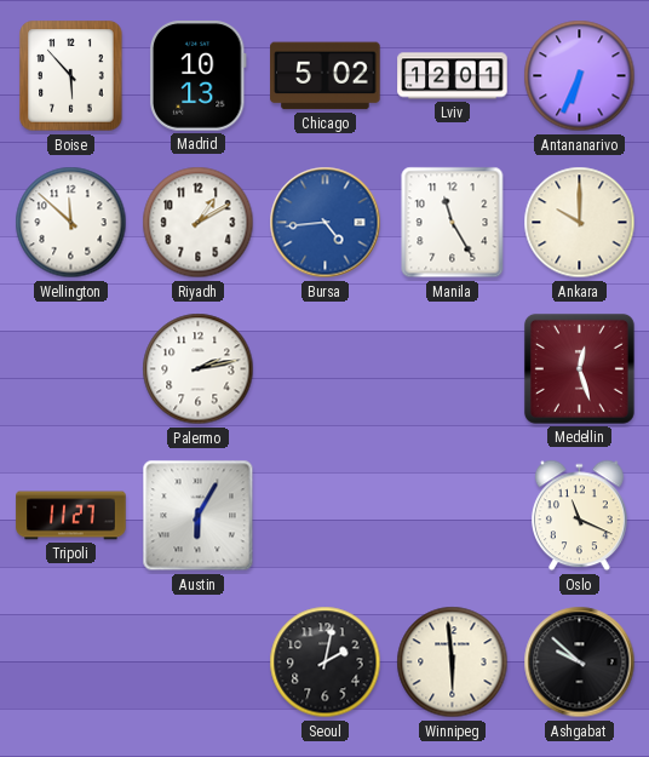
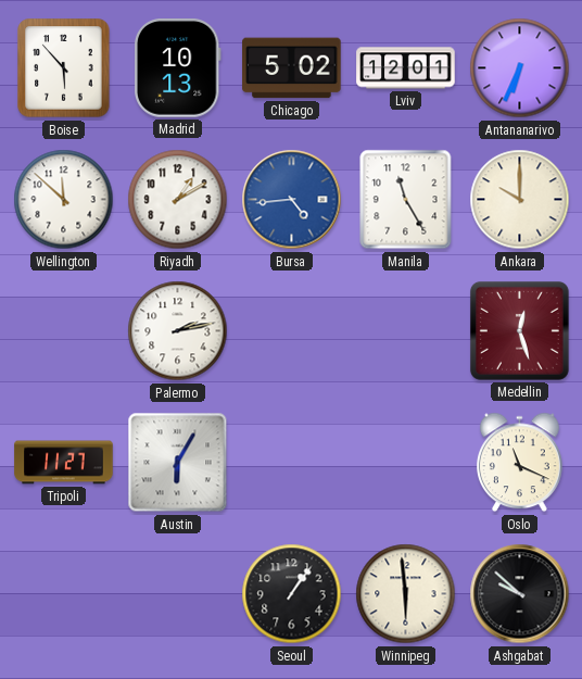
Seoul: 2:02 -> 1:06
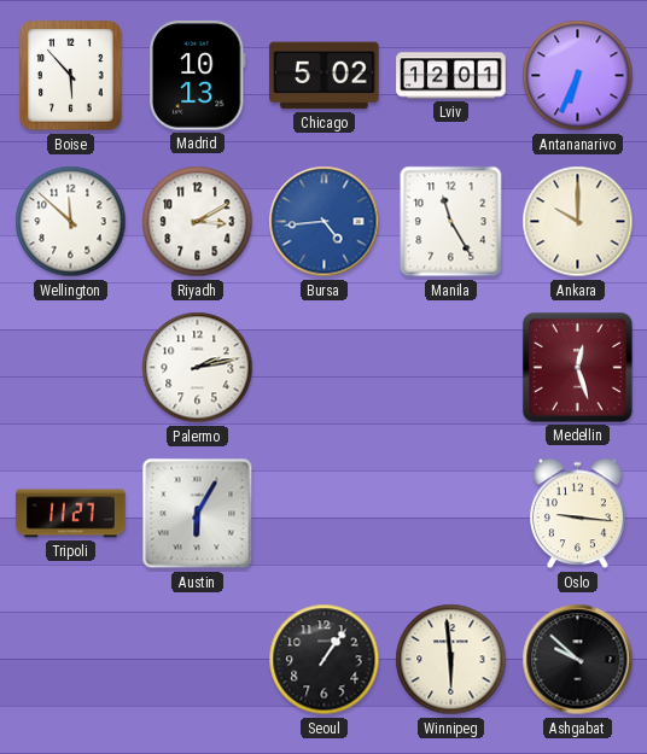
Riyadh: 1:10 -> 3:10
Oslo: 11:19 -> 9:16
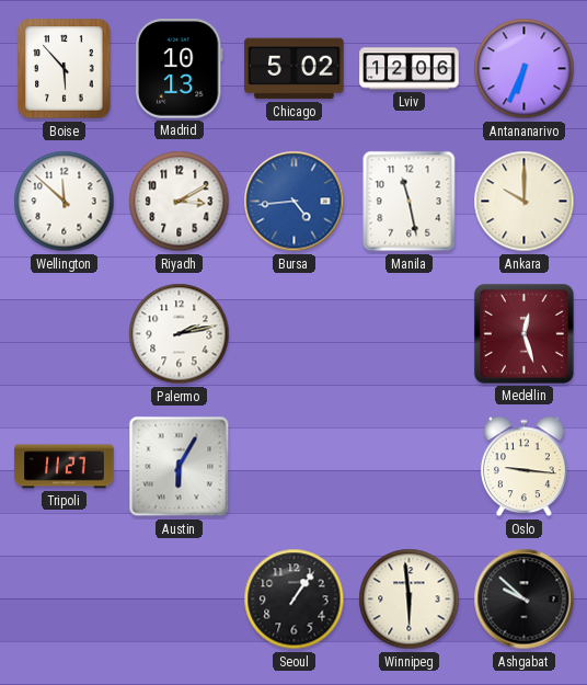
Lviv: 12:01 -> 12:06
Manila: 11:25 -> 11:28
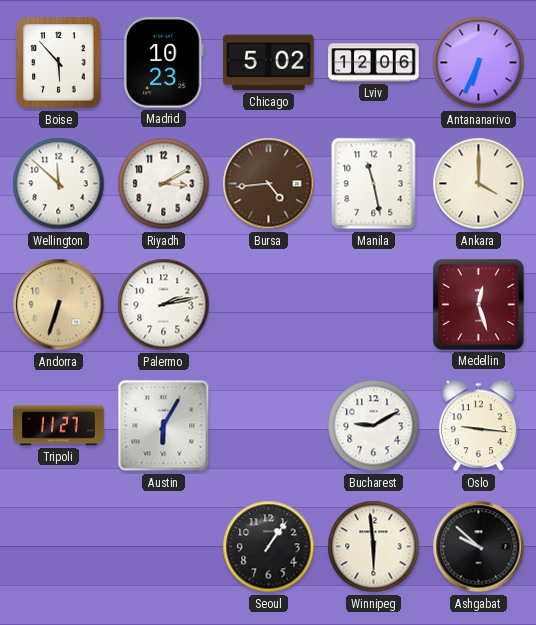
Madrid: 10:13 -> 10:23
Bursa dial: blue -> brown
Ankara: 10:00 -> 4:00
Andorra: none -> 6:33
Bucharest: none -> 9:10
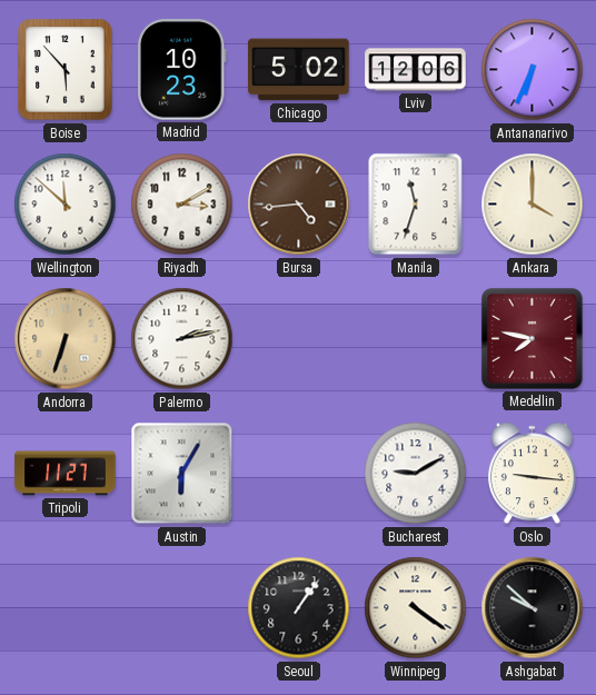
Manila: 11:28 -> 11:33
Medellin: 12:27 -> 7:47
Winnipeg: 5:59 -> 4:21
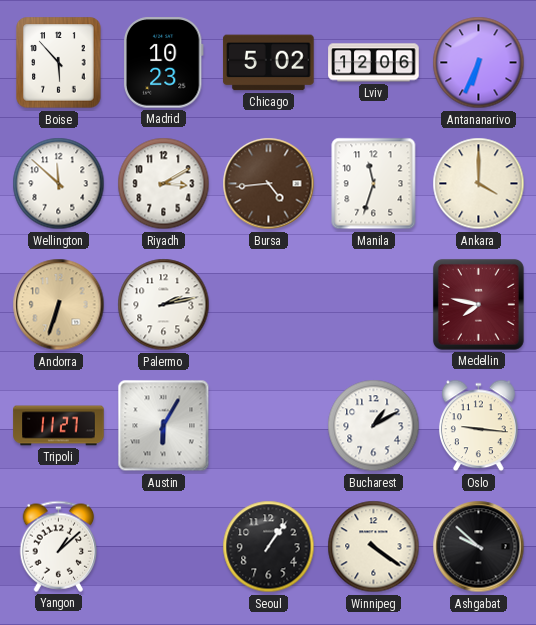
Bucharest: 9:10 -> 1:10
Yangon: none -> 1:08
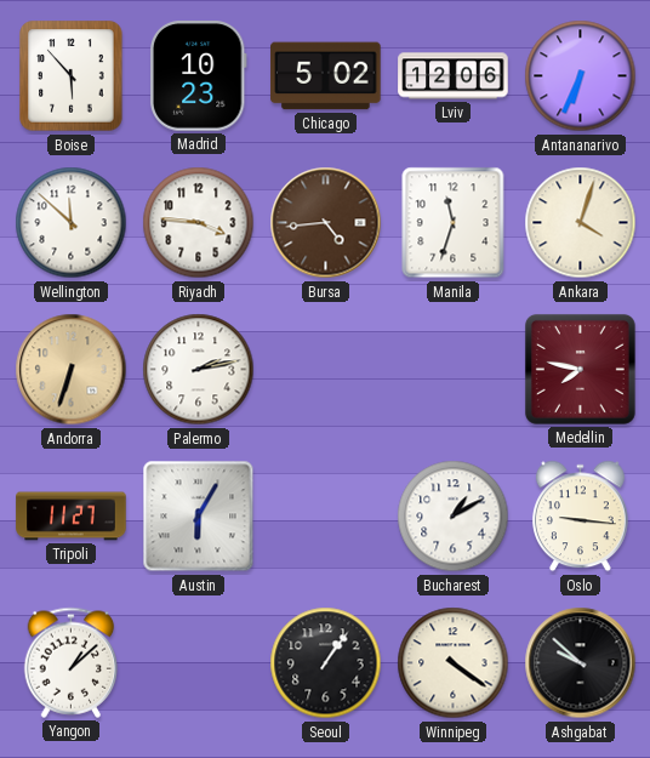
Riyadh: 3:10 -> 3:46
Ankara: 4:00 -> 4:03
